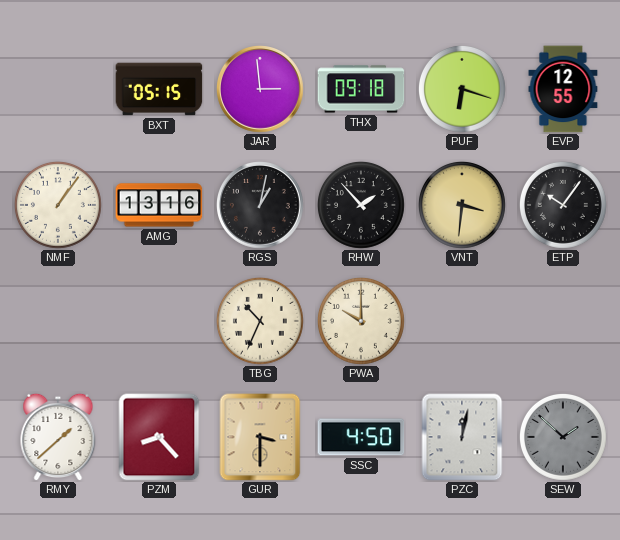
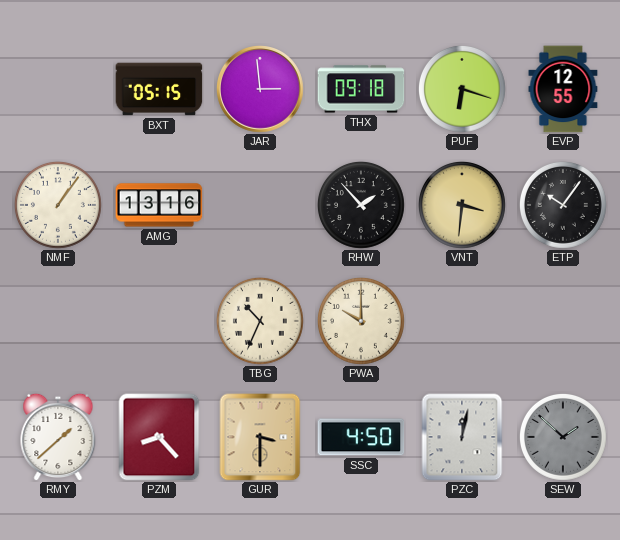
RGS: 1:02 -> none
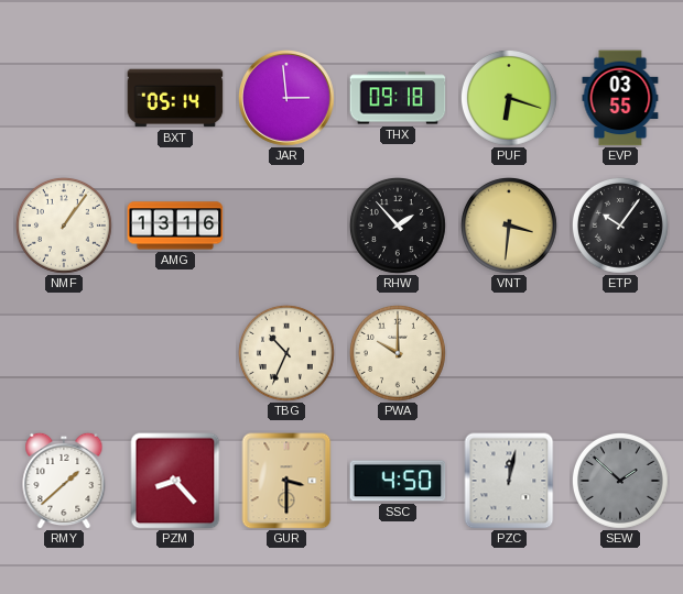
BXT: 05:15 -> 05:14
EVP: 12:55 -> 03:55
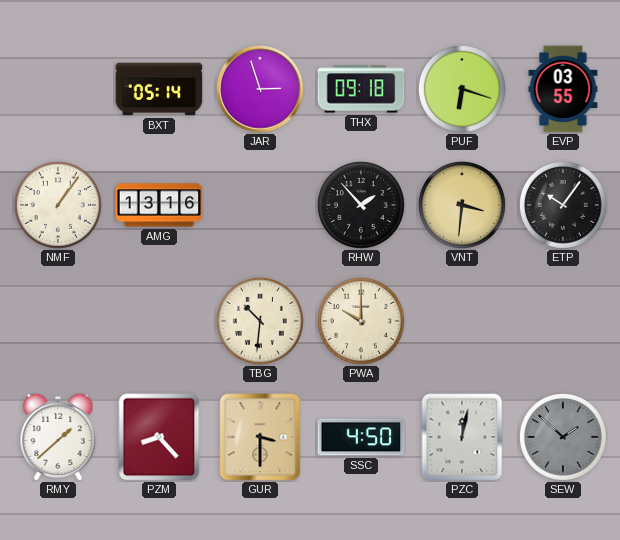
JAR: 2:59 -> 2:57
TBG: 10:34 -> 10:31
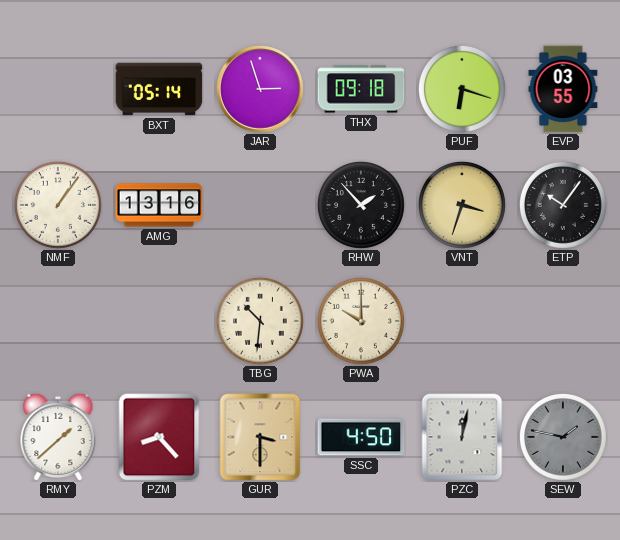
VNT: 3:31 -> 3:33
SEW: 1:52 -> 1:47
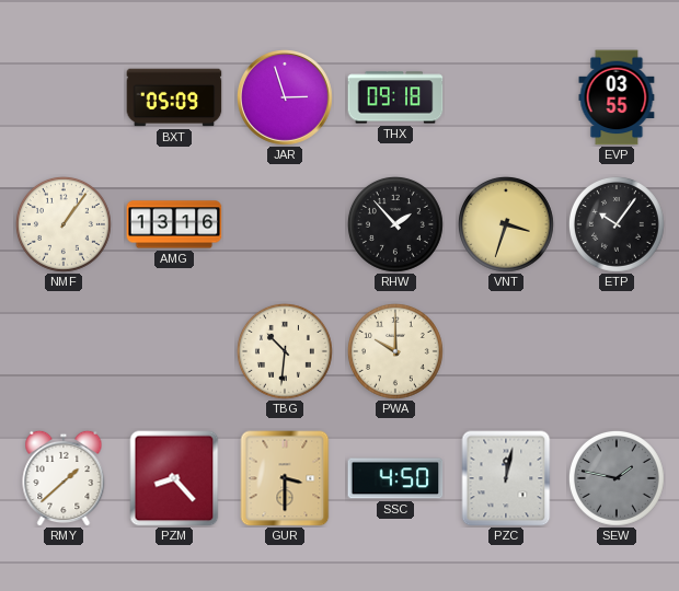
BXT: 05:14 -> 05:09
PUF: 6:18 -> none
